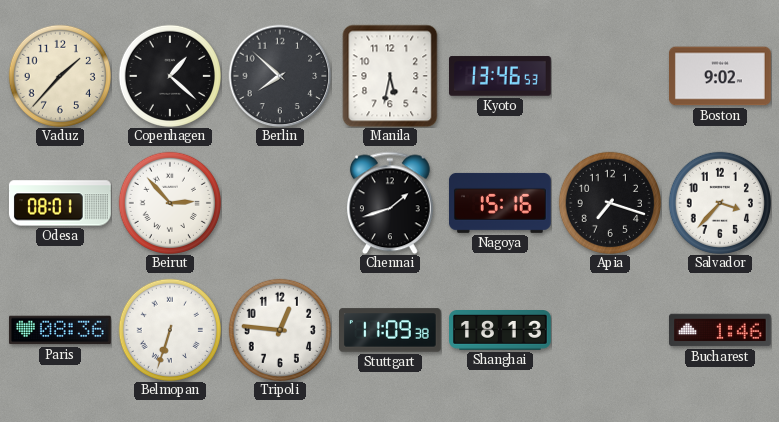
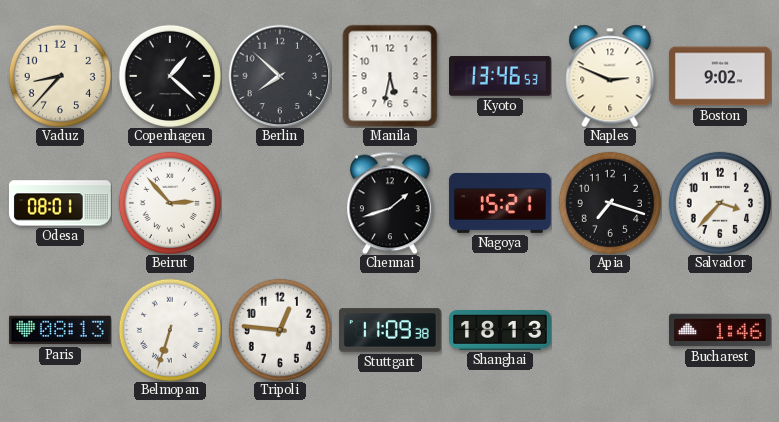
Vaduz: 1:37 -> 8:37
Naples: none -> 2:49
Nagoya: 15:16 -> 15:21
Paris: 08:36 -> 08:13
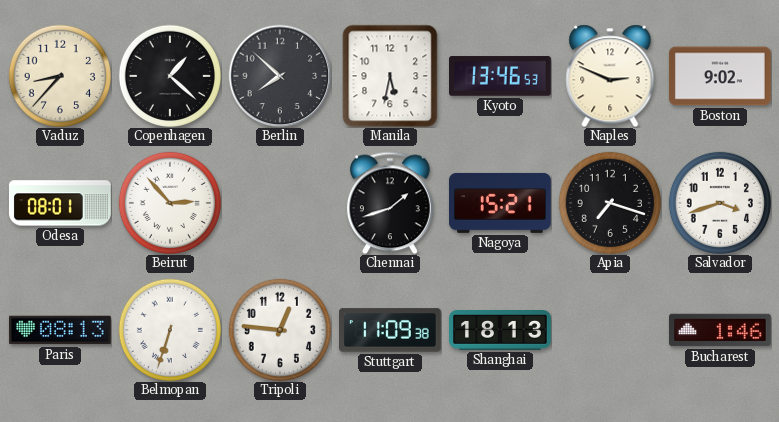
Salvador: 3:37 -> 3:42
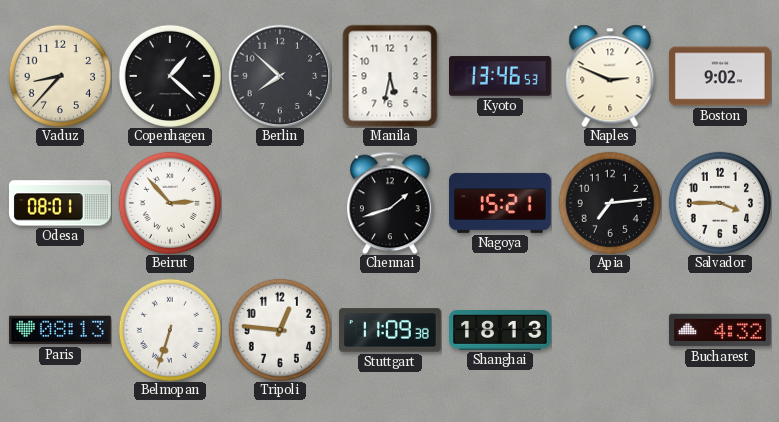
Apia: 7:18 -> 7:14
Salvador: 3:42 -> 3:45
Bucharest: 1:46 -> 4:32
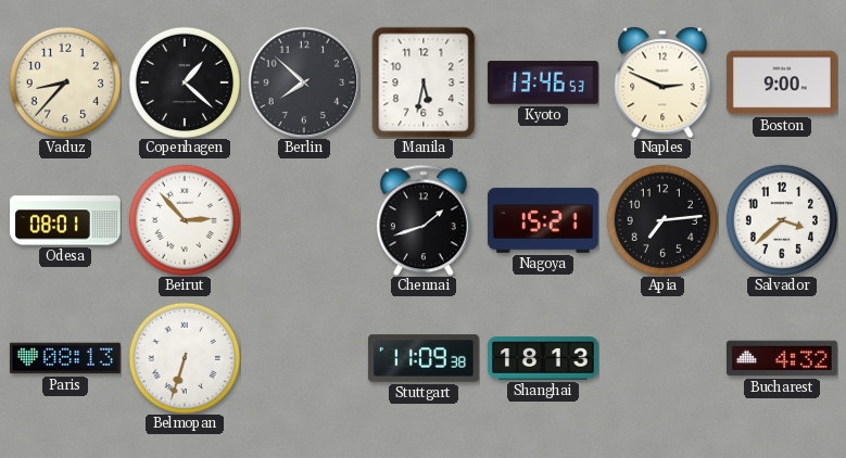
Boston: 9:02 -> 9:00
Salvador: 3:45 -> 3:38
Tripoli: 12:46 -> none
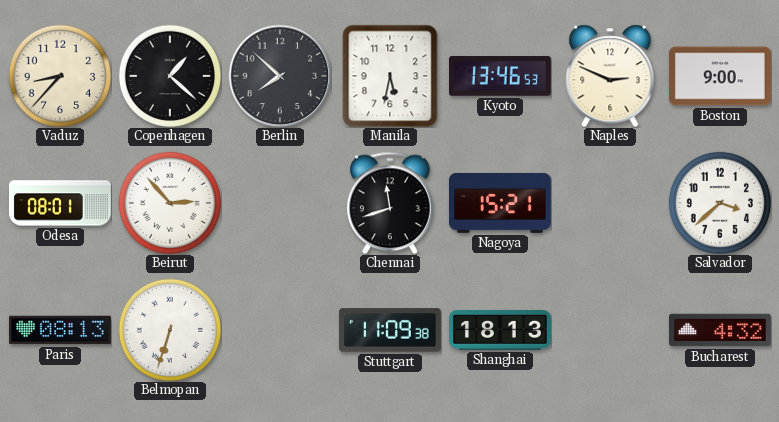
Chennai: 1:42 -> 11:42
Apia: 7:14 -> none
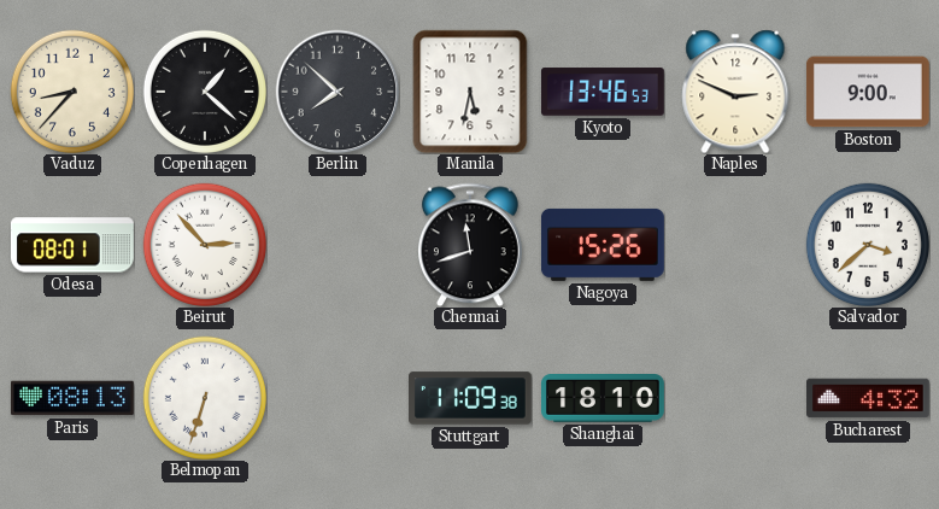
Nagoya: 15:21 -> 15:26
Shanghai: 18:13 -> 18:10
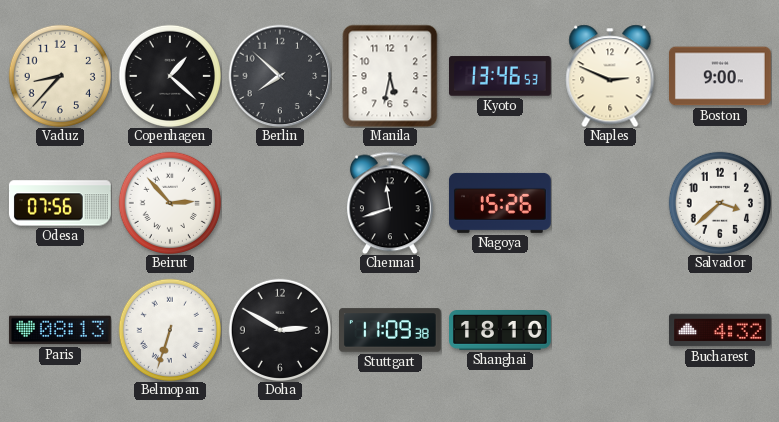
Odesa: 08:01 -> 07:56
Doha: none -> 2:50
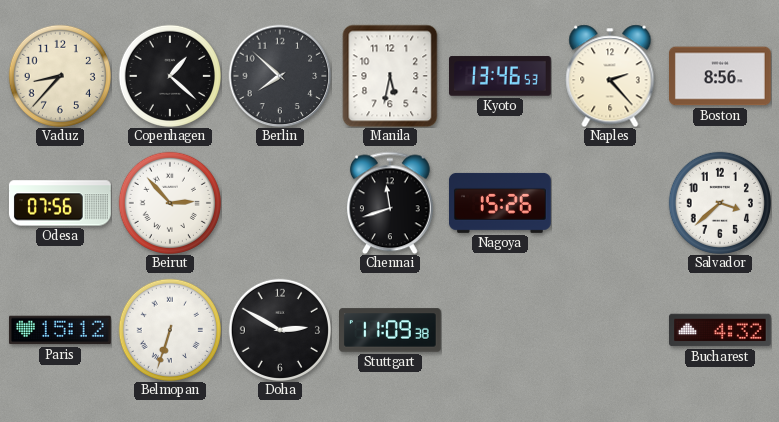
Naples: 2:49 -> 2:23
Boston: 9:00 -> 8:56
Paris: 08:13 -> 15:12
Shanghai: 18:10 -> none
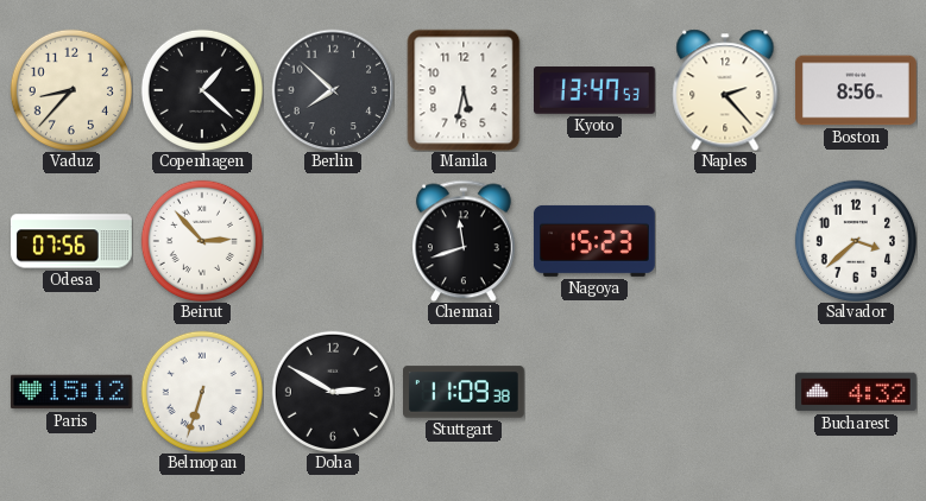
Kyoto: 13:46 -> 13:47
Nagoya: 15:26 -> 15:23
